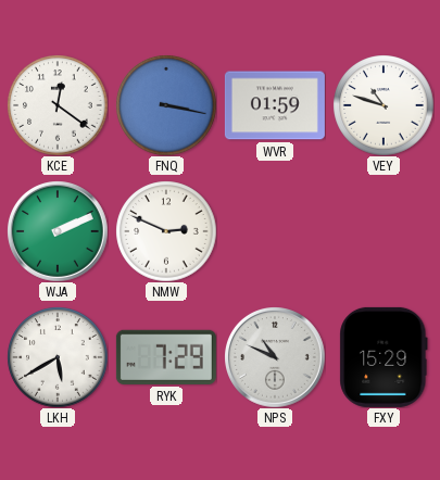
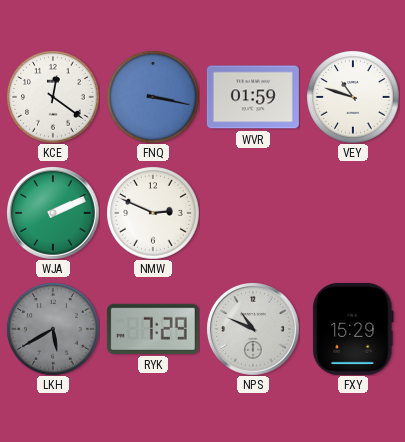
LKH dial: white -> grey
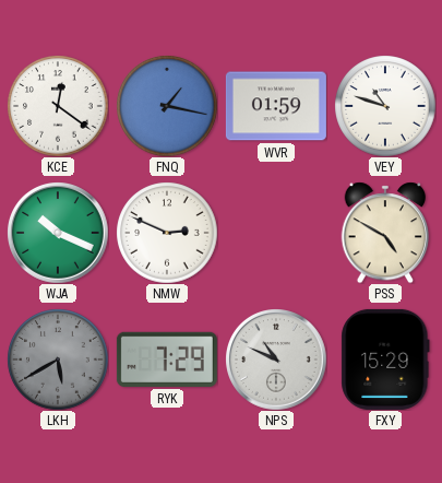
FNQ: 3:17 -> 1:17
WJA: 2:11 -> 10:19
PSS: none -> 4:50
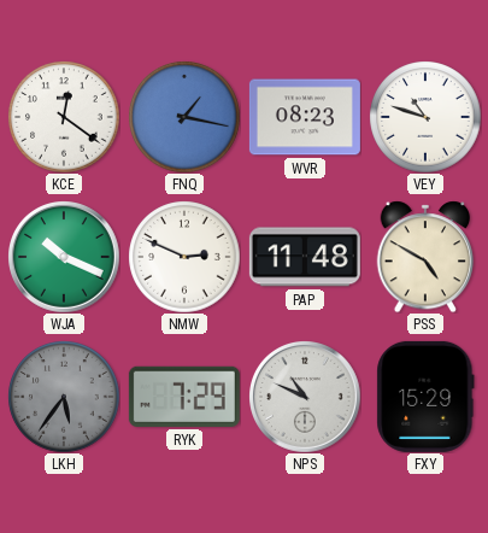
WVR: 01:59 -> 08:23
PAP: none -> 11:48
LKH: 5:40 -> 5:36
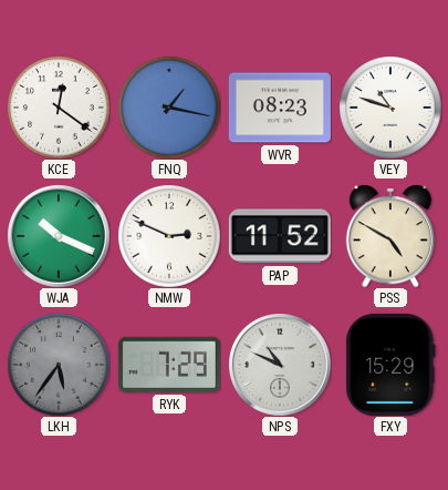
PAP: 11:48 -> 11:52
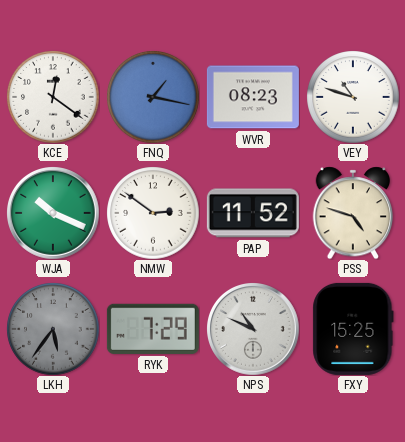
NMW: 2:49 -> 2:51
PSS: 4:50 -> 4:48
FXY: 15:29 -> 15:25
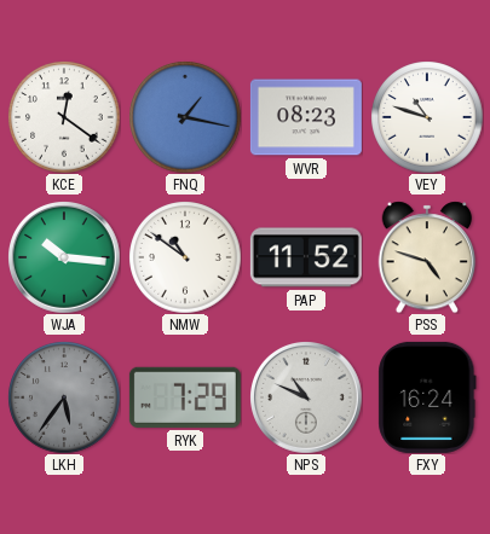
WJA: 10:19 -> 10:16
NMW: 2:51 -> 10:51
FXY: 15:25 -> 16:24
